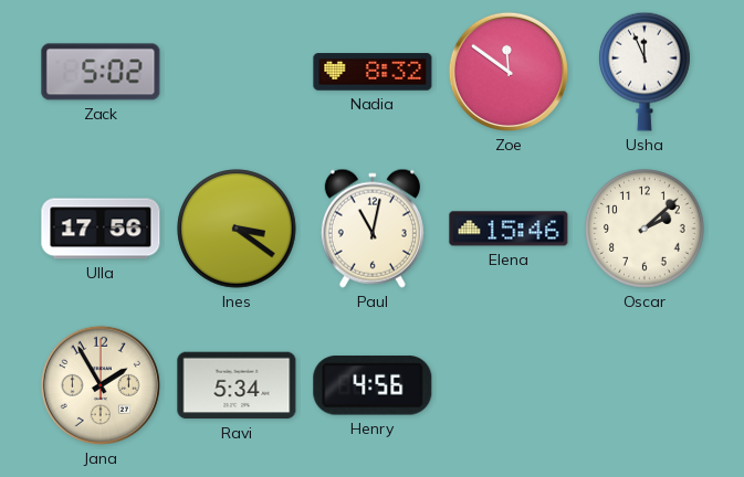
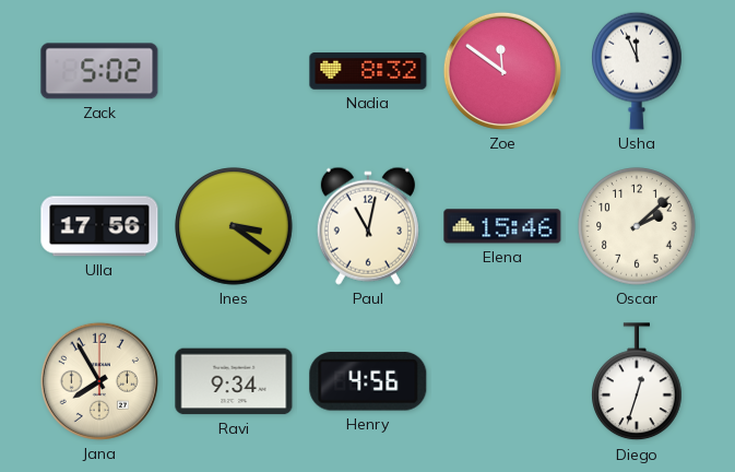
Jana: 1:55 -> 7:55
Ravi: 5:34 -> 9:34
Diego: none -> 12:33
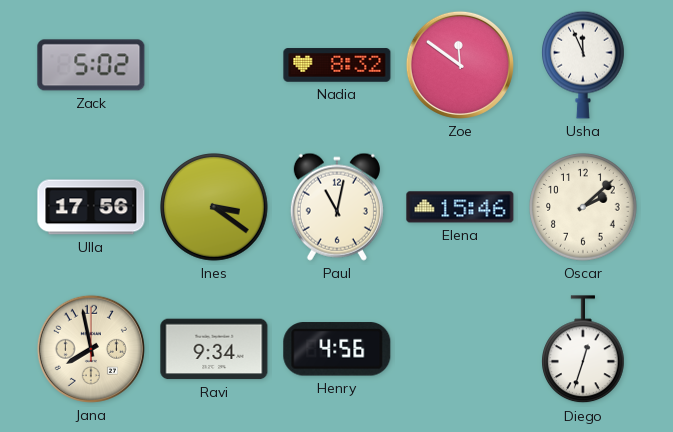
Jana: 7:55 -> 7:58
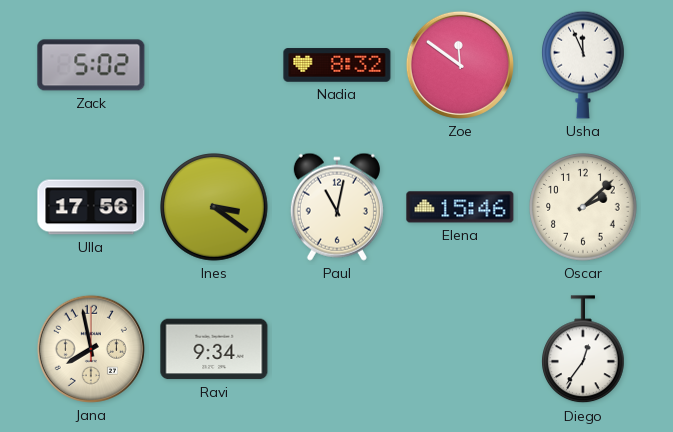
Henry: 4:56 -> none
Diego: 12:33 -> 12:36
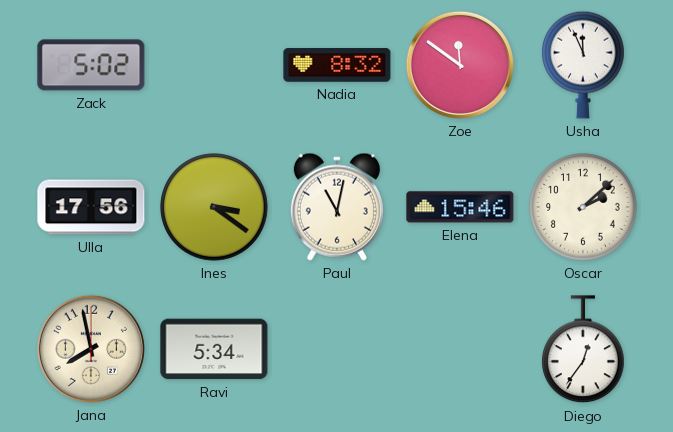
Ravi: 9:34 -> 5:34
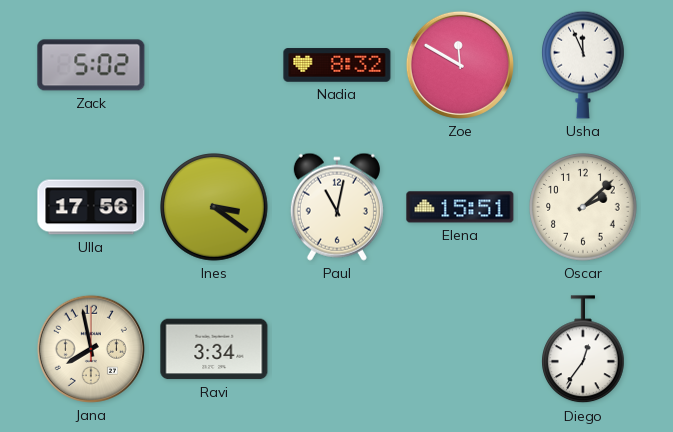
Zoe: 11:51 -> 11:50
Elena: 15:46 -> 15:51
Ravi: 5:34 -> 3:34
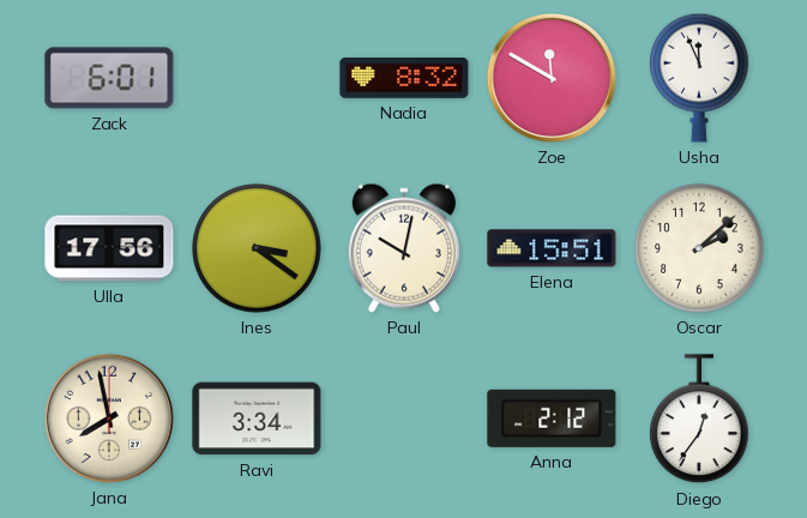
Zack: 5:02 -> 6:01
Paul: 11:02 -> 10:02
Anna: none -> 2:12
